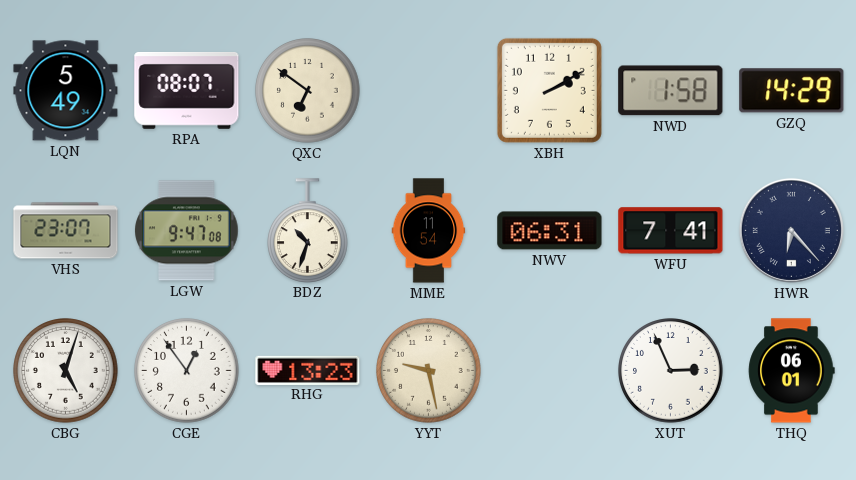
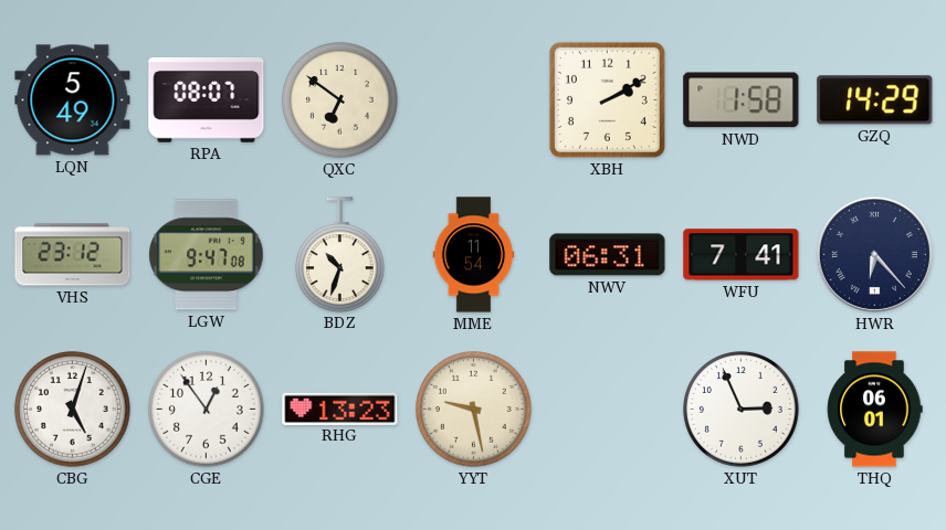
VHS: 23:07 -> 23:12
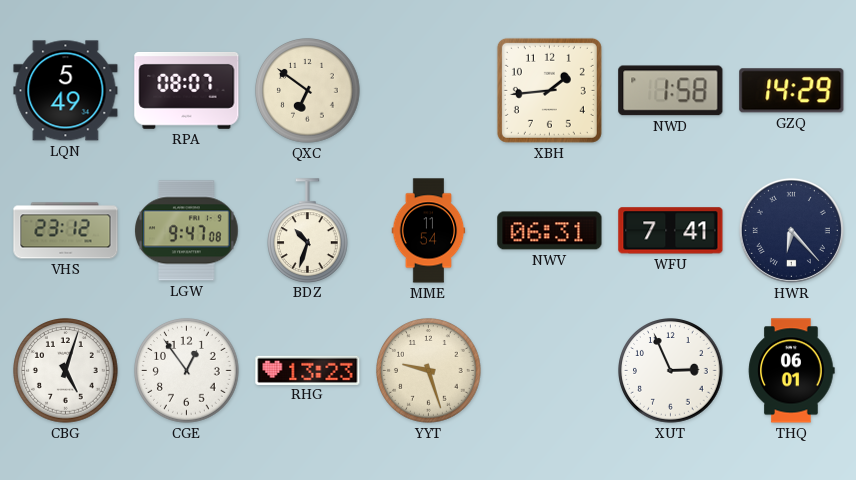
XBH: 2:10 -> 1:44
YYT: 9:28 -> 9:27
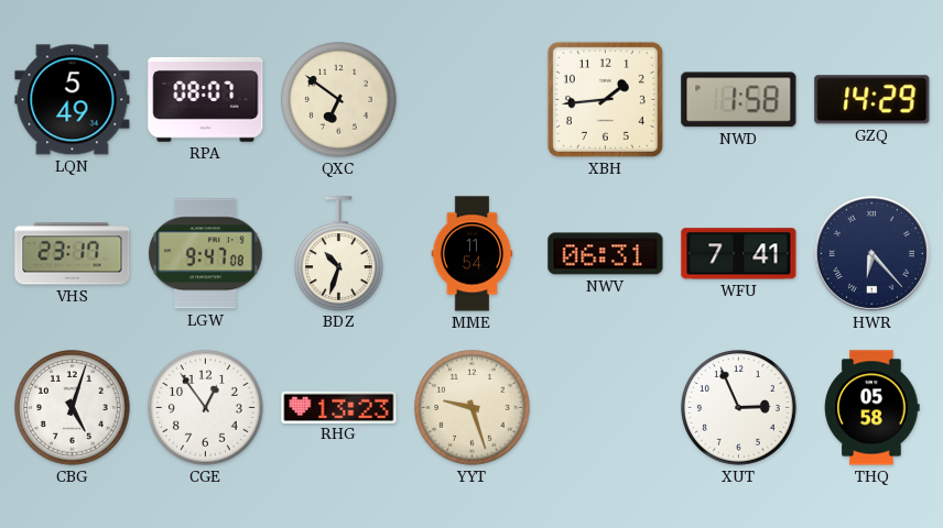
VHS: 23:12 -> 23:17
THQ: 06:01 -> 05:58
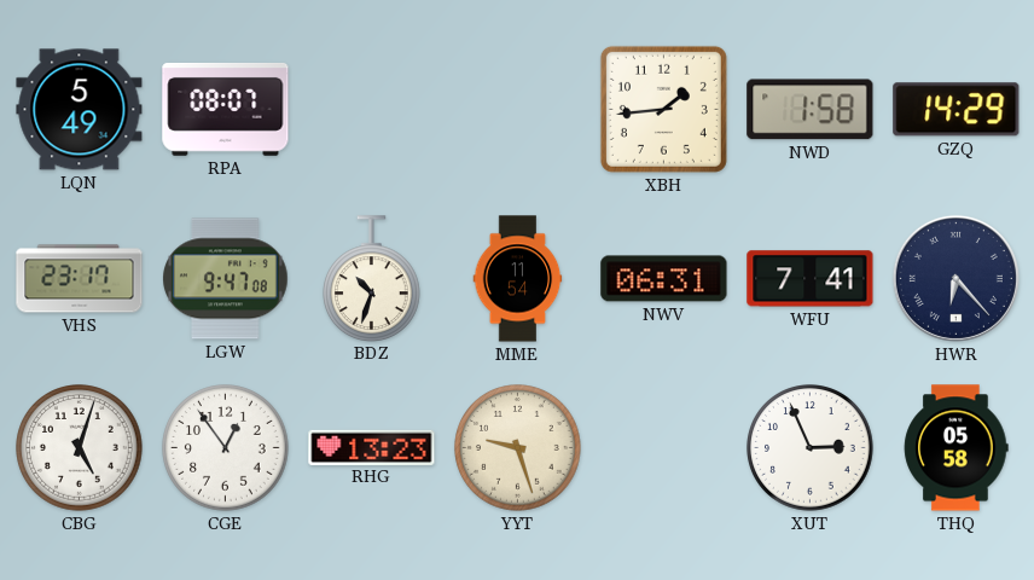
QXC: 6:51 -> none
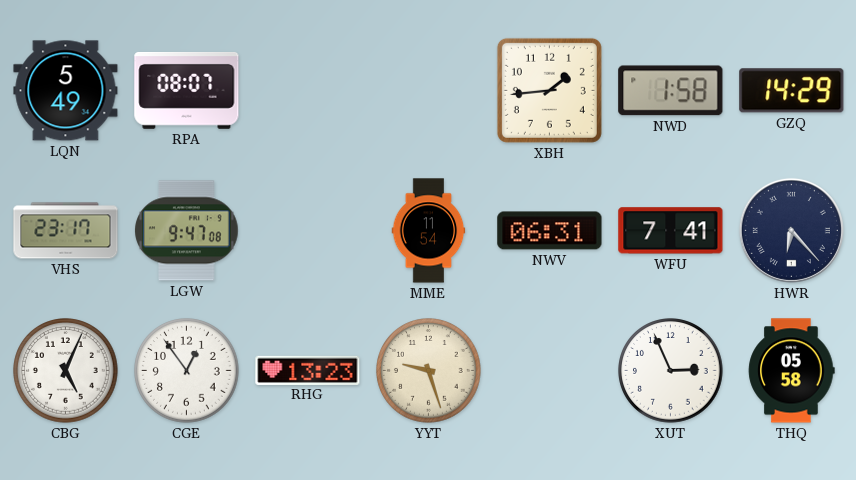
BDZ: 10:33 -> none
CBG: 5:03 -> 5:04
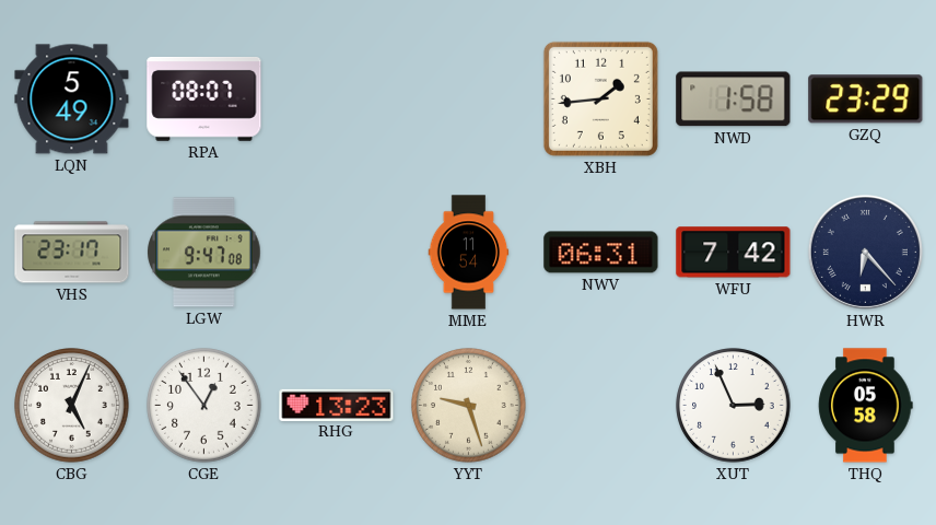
GZQ: 14:29 -> 23:29
WFU: 7:41 -> 7:42
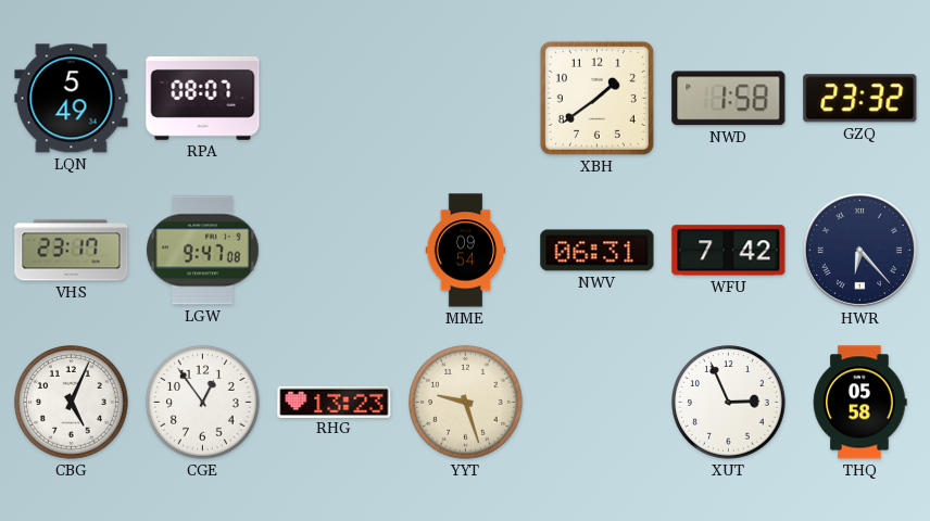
XBH: 1:44 -> 1:39
GZQ: 23:29 -> 23:32
MME: 11:54 -> 09:54
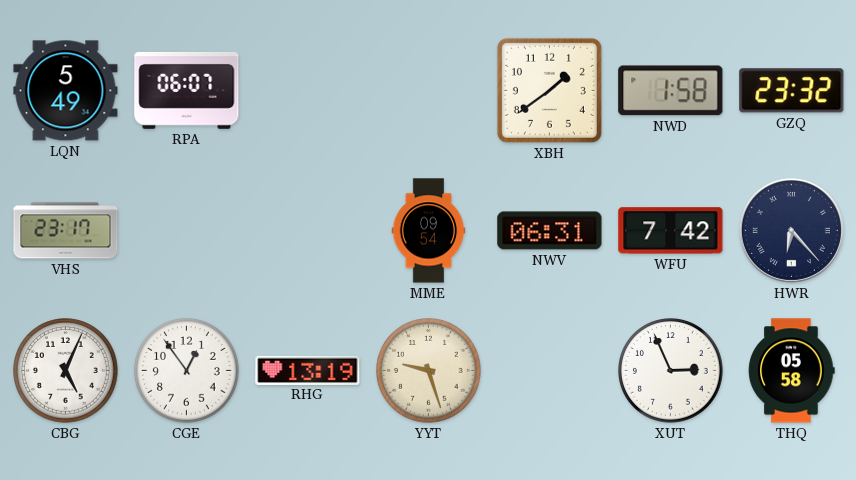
RPA: 08:07 -> 06:07
LGW: 9:47 -> none
RHG: 13:23 -> 13:19
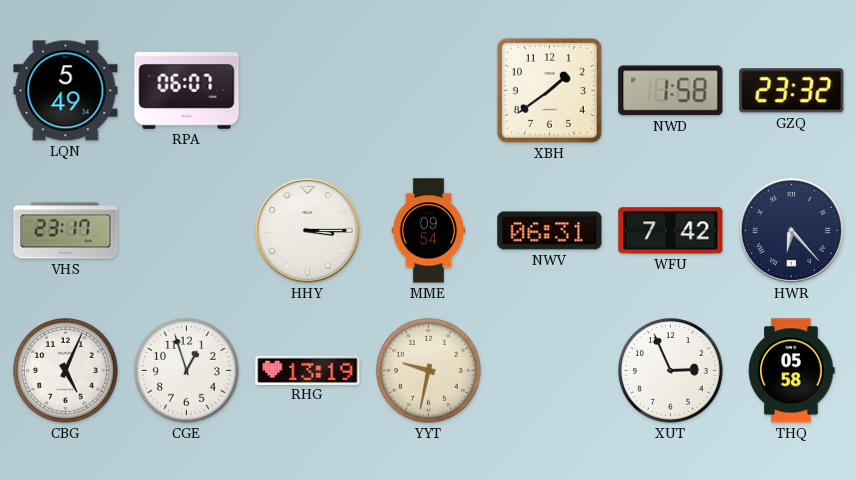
HHY: none -> 3:15
CGE: 12:54 -> 12:57
YYT: 9:27 -> 9:32
